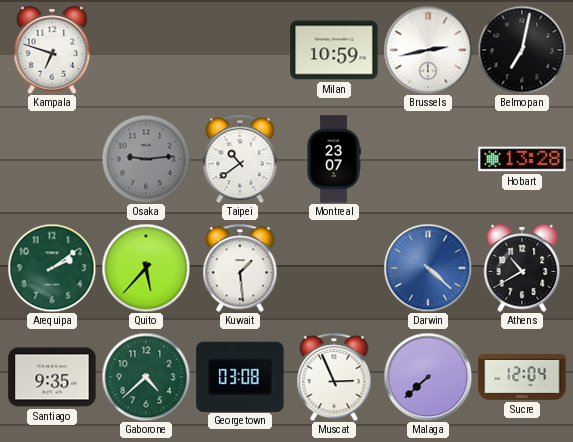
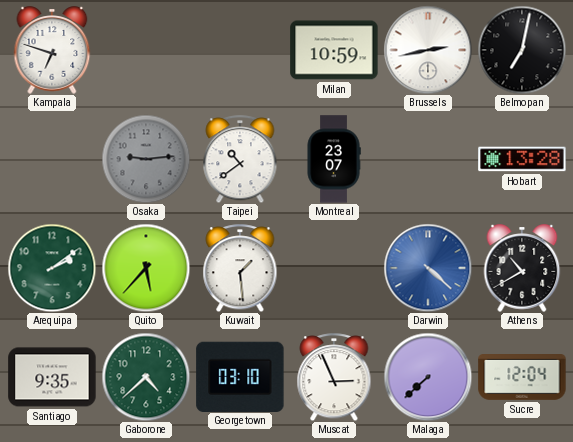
Georgetown: 03:08 -> 03:10
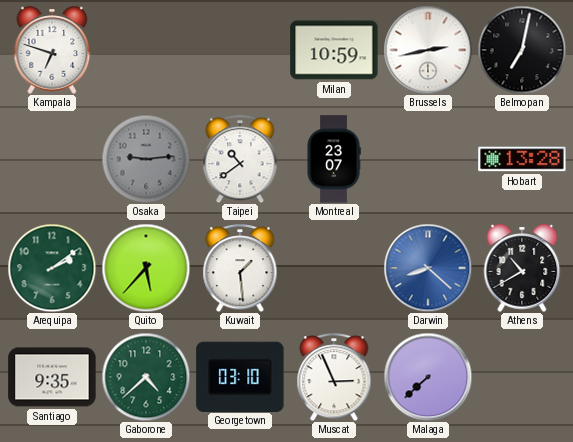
Darwin: 4:22 -> 8:22
Sucre: 12:04 -> none
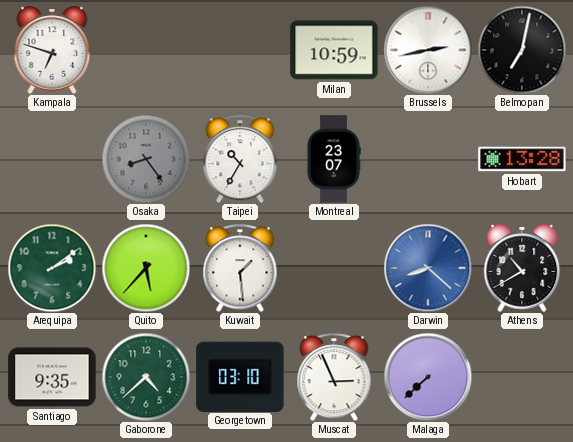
Osaka: 9:14 -> 8:24
Taipei: 10:39 -> 10:35
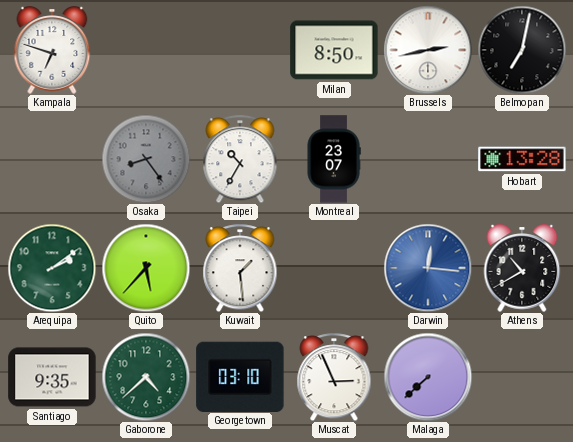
Milan: 10:59 -> 8:50
Darwin: 8:22 -> 12:16
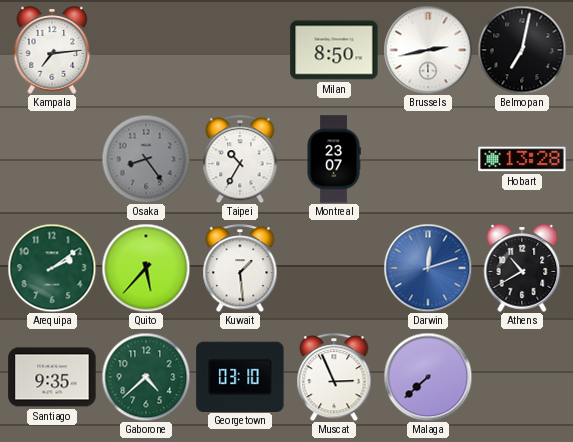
Kampala: 6:48 -> 7:14
Darwin: 12:16 -> 12:12
